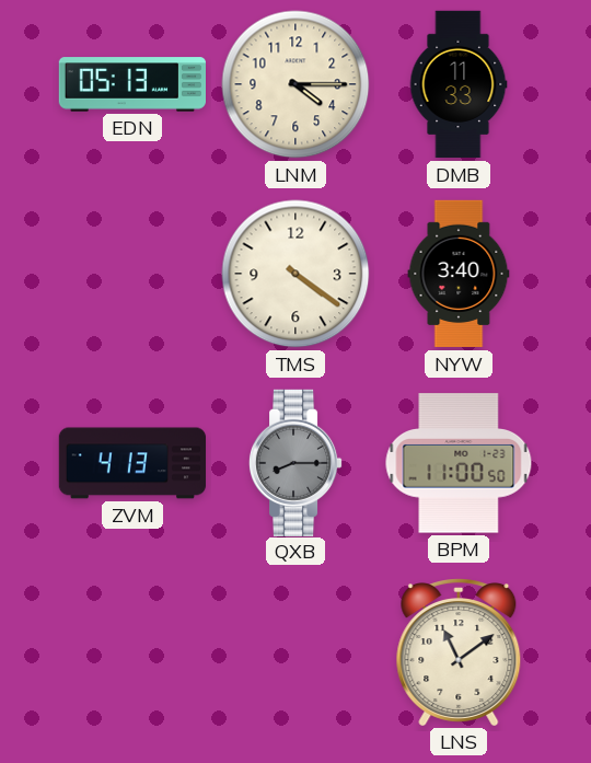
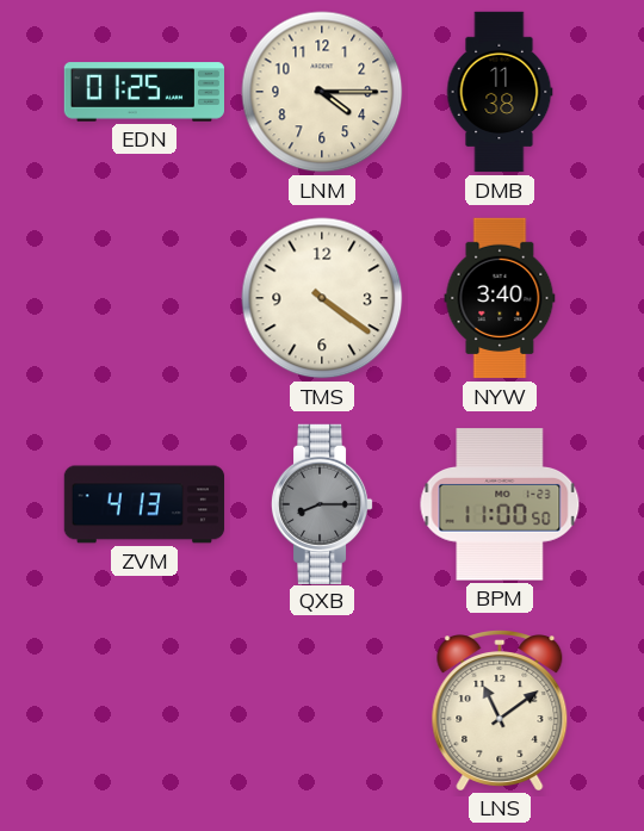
EDN: 05:13 -> 01:25
DMB: 11:33 -> 11:38
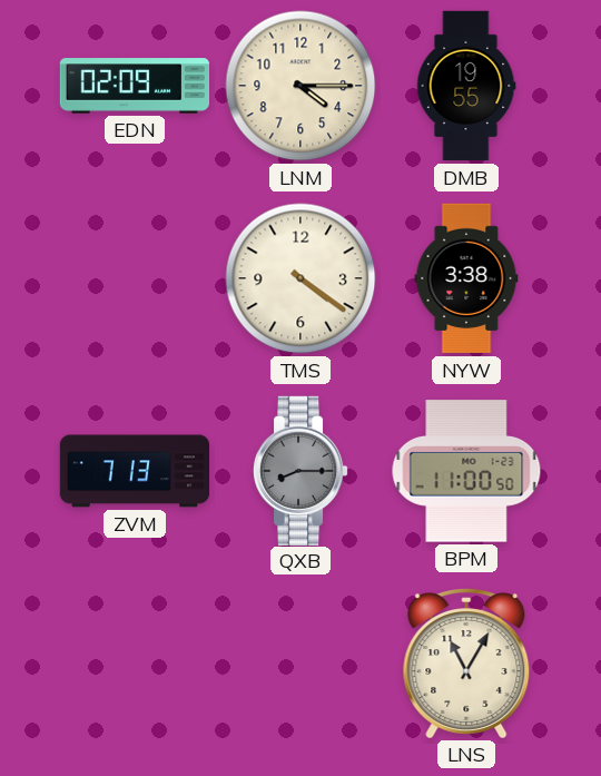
EDN: 01:25 -> 02:09
DMB: 11:38 -> 19:55
NYW: 3:40 -> 3:38
ZVM: 4:13 -> 7:13
LNS: 11:09 -> 11:05
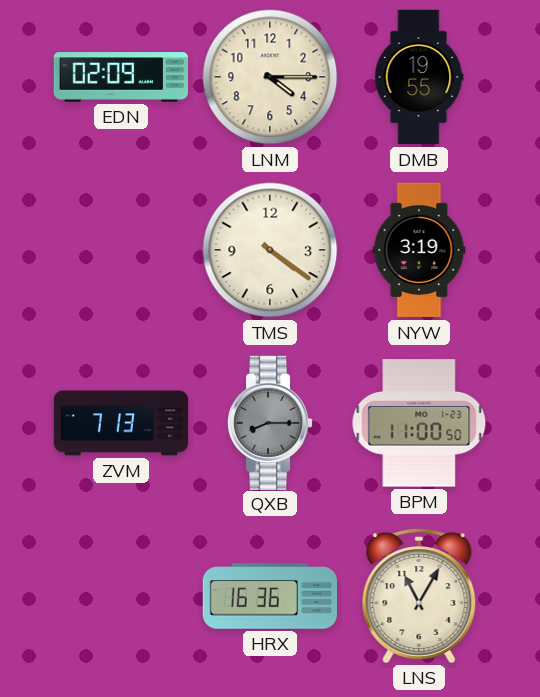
NYW: 3:38 -> 3:19
HRX: none -> 16:36
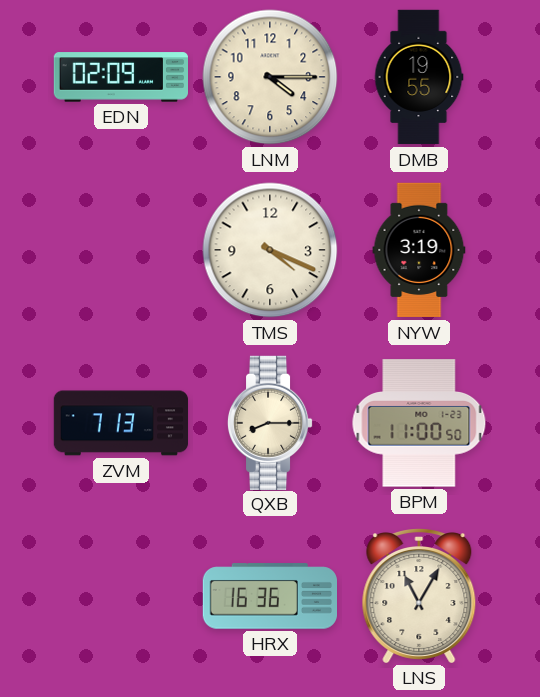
TMS: 4:21 -> 4:19
QXB dial: grey -> cream
